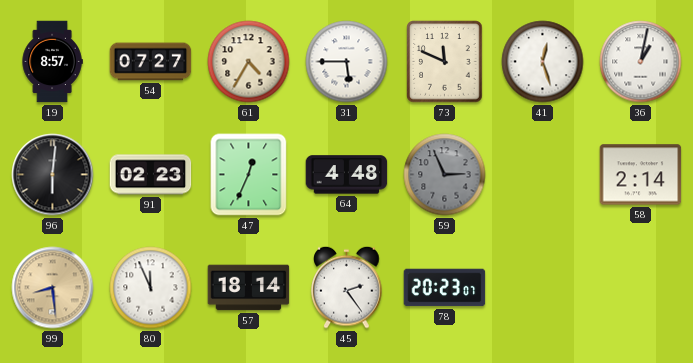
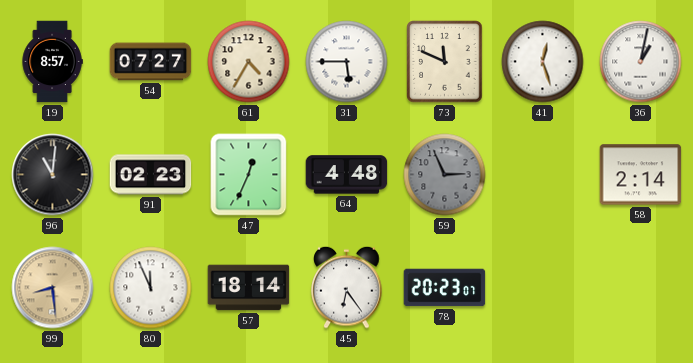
96: 6:01 -> 11:01
45: 2:24 -> 6:24
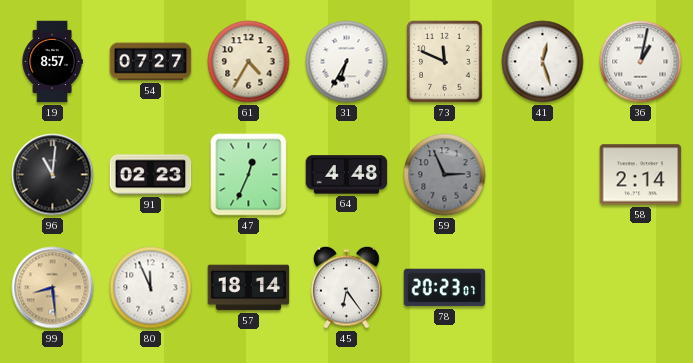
31: 5:45 -> 6:35
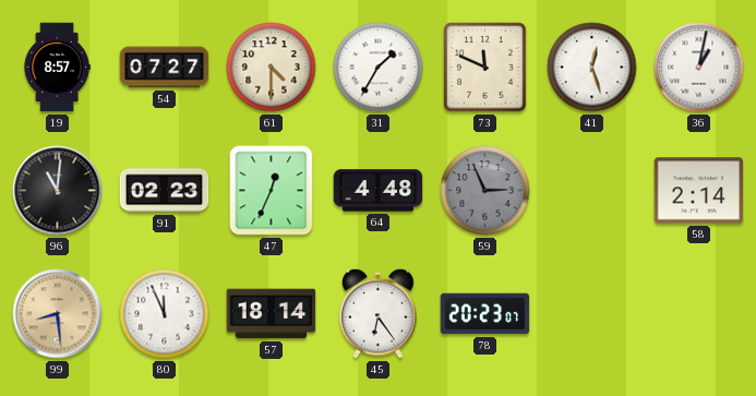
61: 4:35 -> 4:30
31: 6:35 -> 1:35
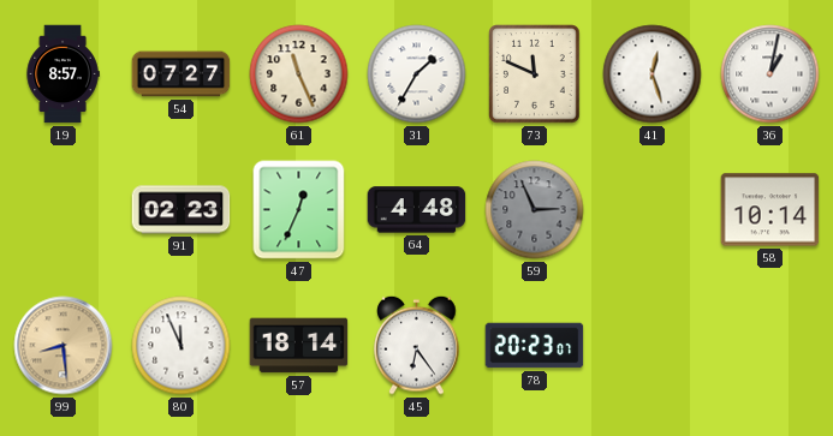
61: 4:30 -> 11:26
96: 11:01 -> none
58: 2:14 -> 10:14
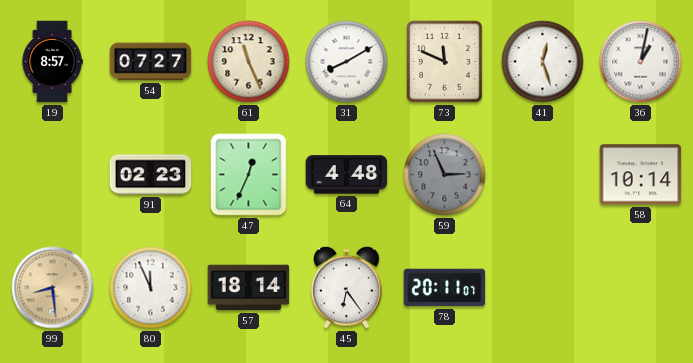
31: 1:35 -> 8:10
78: 20:23 -> 20:11
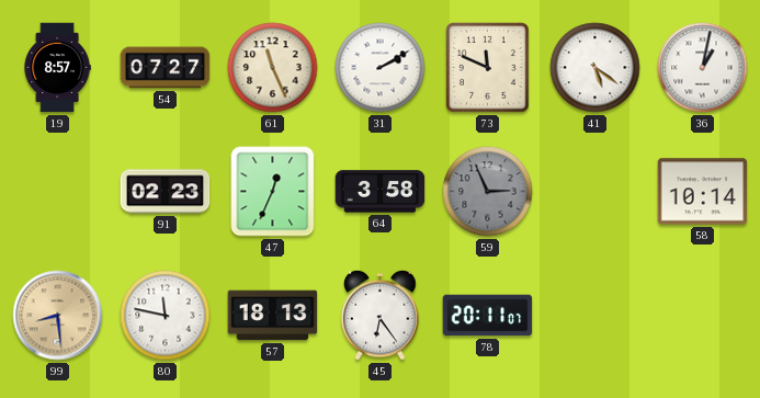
31: 8:10 -> 2:10
41: 12:27 -> 5:21
64: 4:48 -> 3:58
80: 11:56 -> 11:47
57: 18:14 -> 18:13
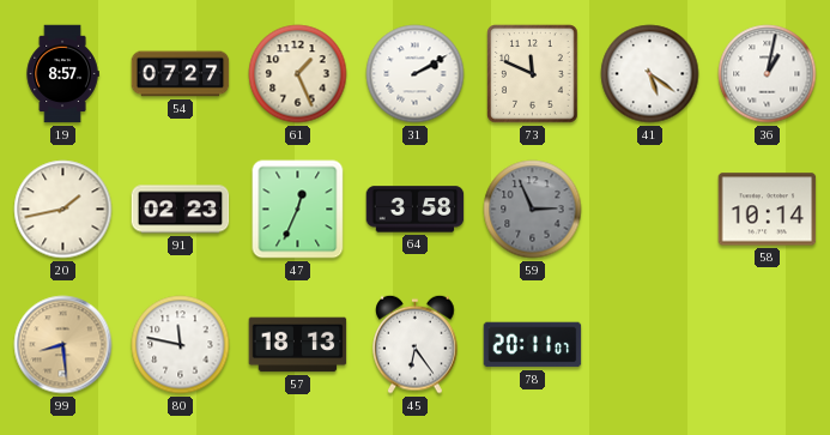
61: 11:26 -> 1:26
20: none -> 1:43
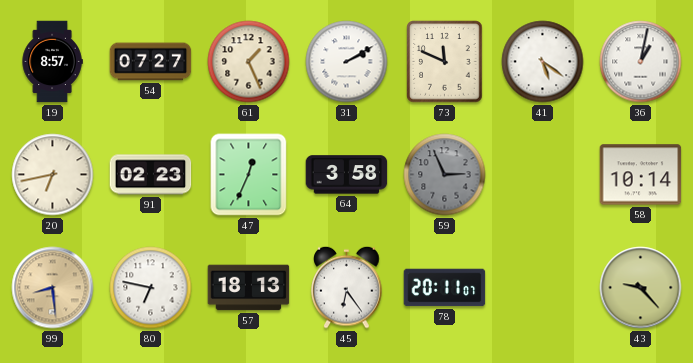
20: 1:43 -> 6:43
80: 11:47 -> 6:47
43: none -> 9:23
